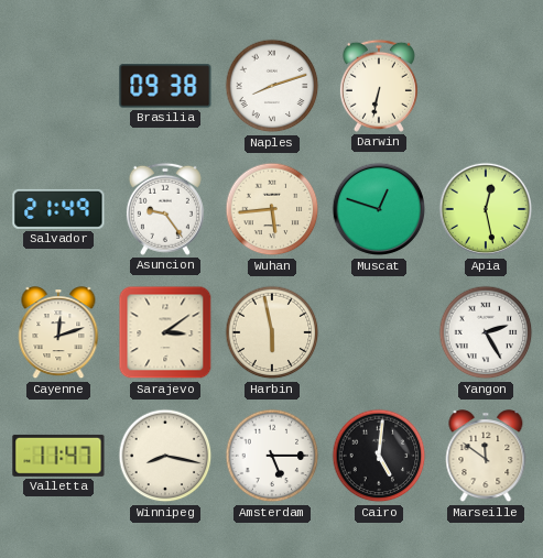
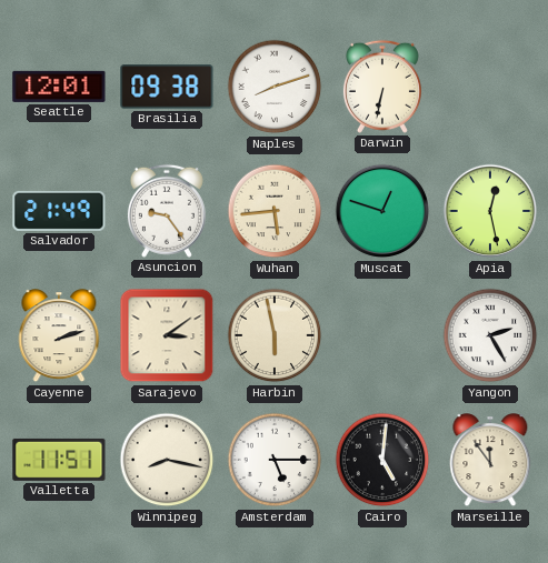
Seattle: none -> 12:01
Cayenne: 12:12 -> 2:12
Valletta: 11:47 -> 11:51
Marseille: 11:51 -> 11:54
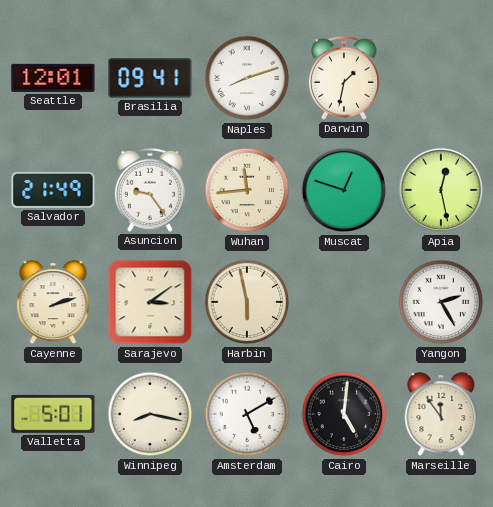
Brasilia: 09:38 -> 09:41
Darwin: 6:32 -> 1:32
Wuhan: 5:44 -> 11:44
Valletta: 11:51 -> 5:01
Amsterdam: 5:15 -> 5:10
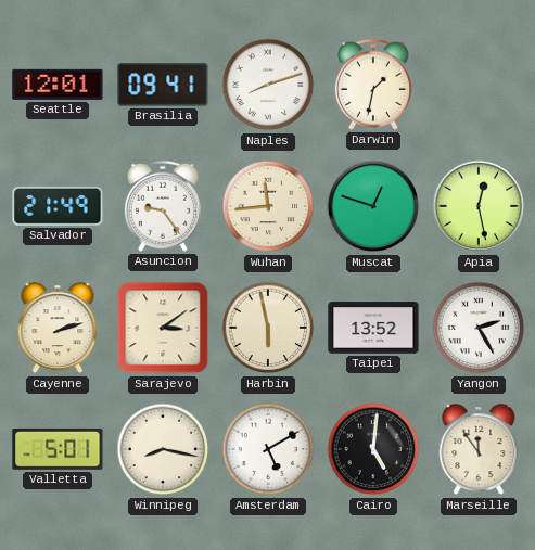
Taipei: none -> 13:52
